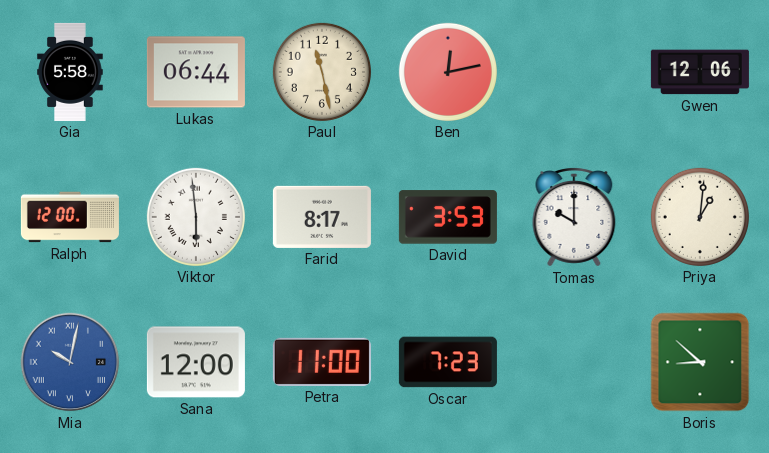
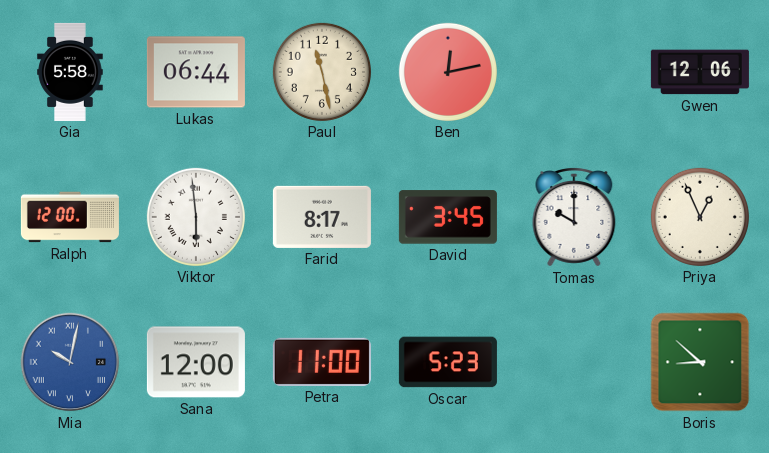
David: 3:53 -> 3:45
Priya: 1:01 -> 12:56
Oscar: 7:23 -> 5:23
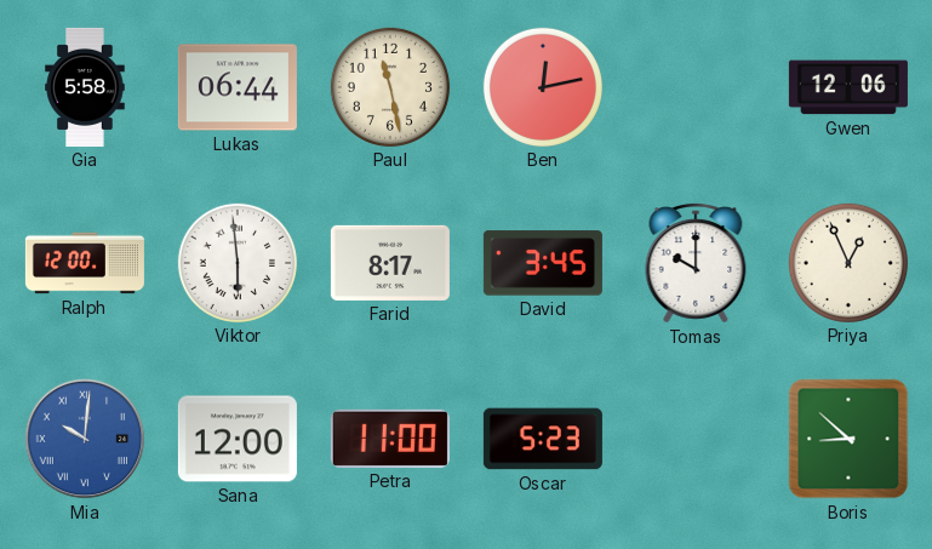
Mia: 10:02 -> 10:01
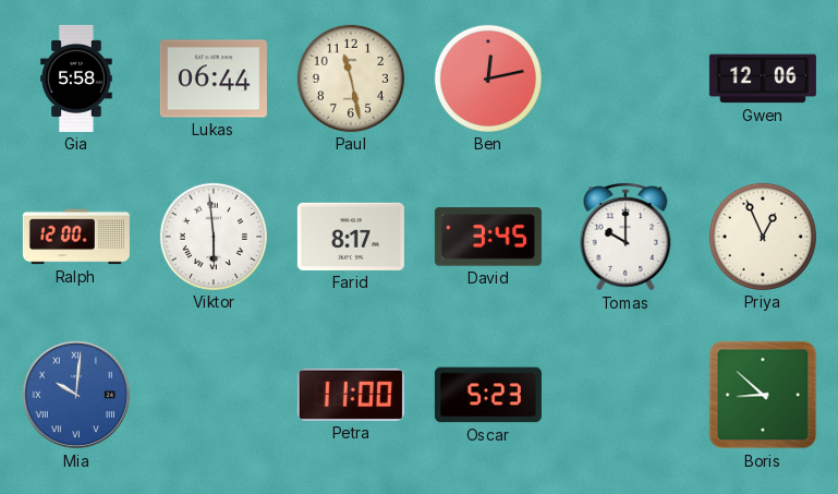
Sana: 12:00 -> none
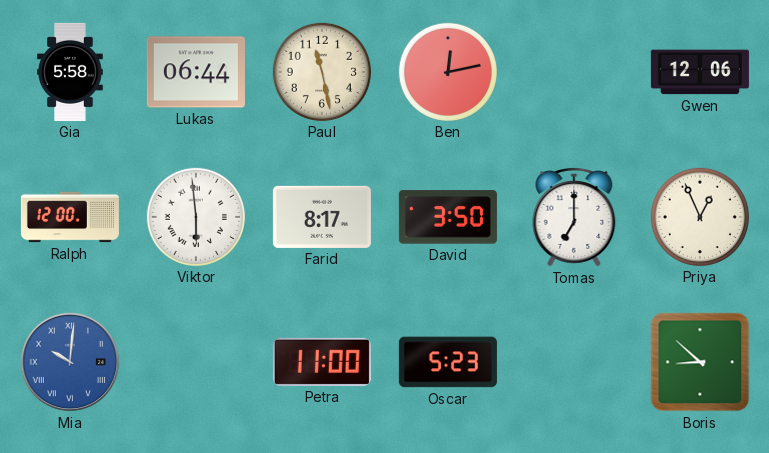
David: 3:45 -> 3:50
Tomas: 10:00 -> 7:00
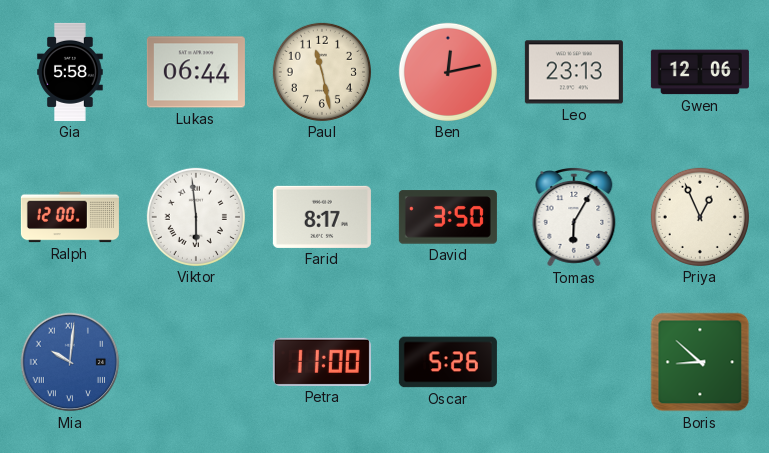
Leo: none -> 23:13
Tomas: 7:00 -> 6:05
Oscar: 5:23 -> 5:26
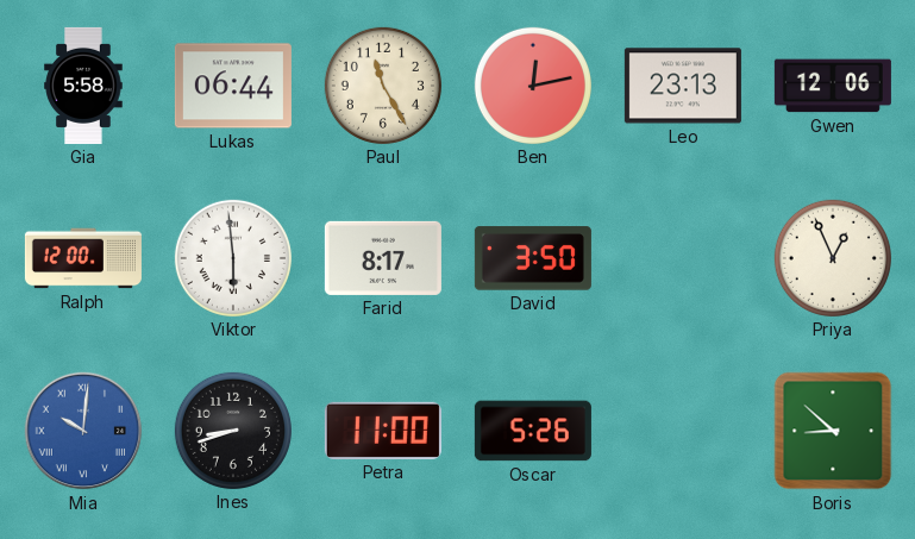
Paul: 11:28 -> 11:25
Tomas: 6:05 -> none
Ines: none -> 8:42
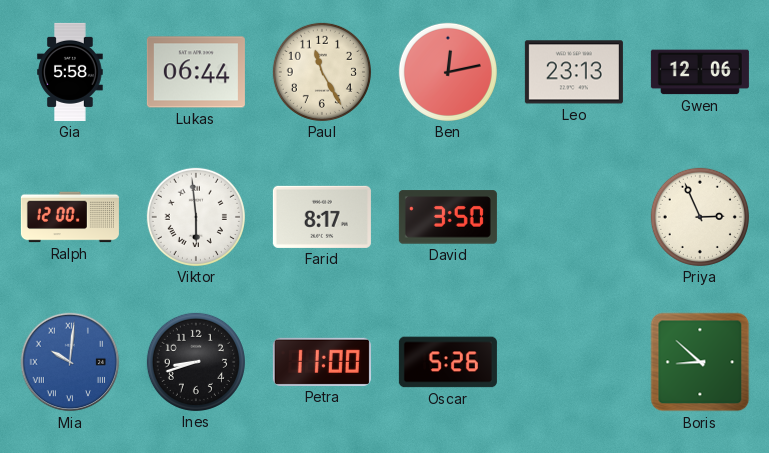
Priya: 12:56 -> 2:56
